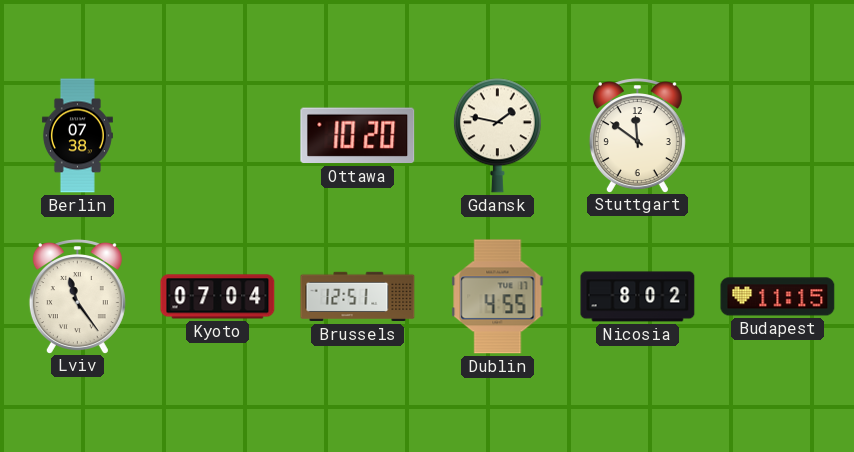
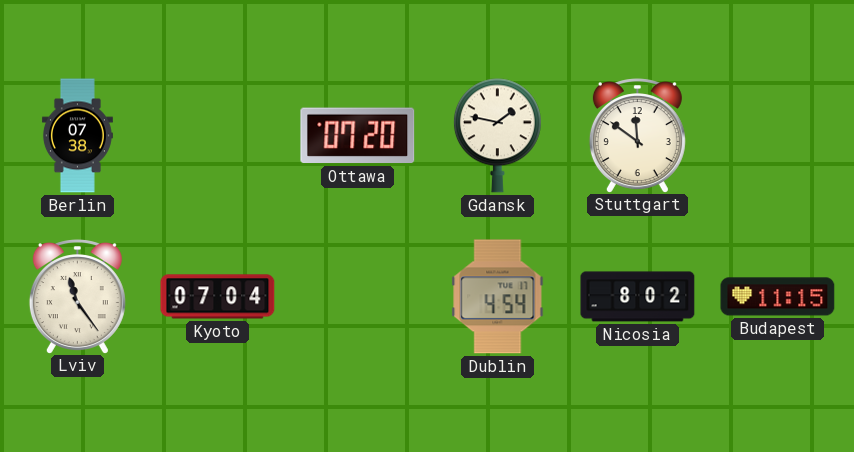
Ottawa: 10:20 -> 07:20
Brussels: 12:51 -> none
Dublin: 4:55 -> 4:54
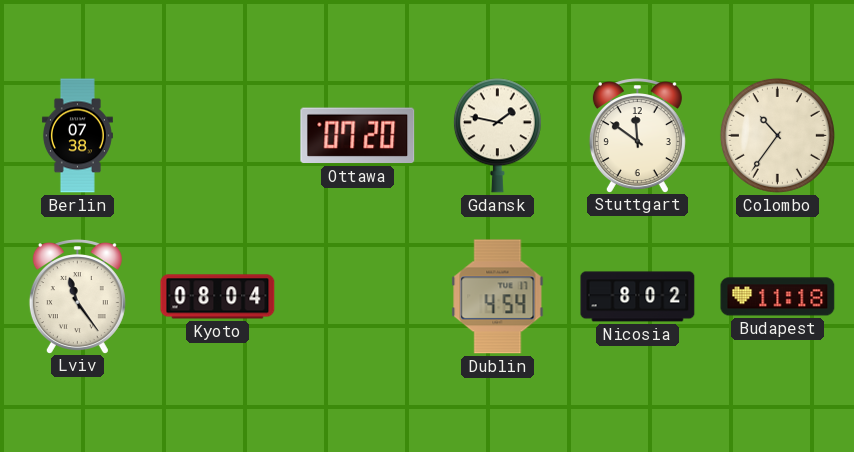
Colombo: none -> 10:36
Kyoto: 07:04 -> 08:04
Budapest: 11:15 -> 11:18
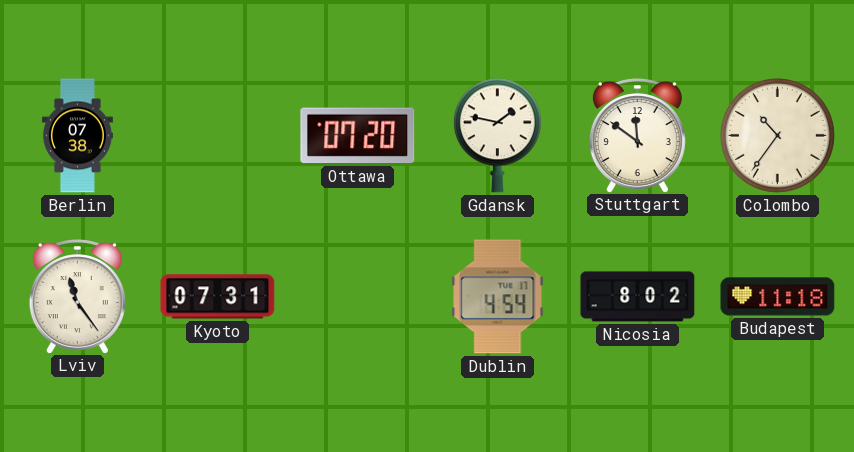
Kyoto: 08:04 -> 07:31
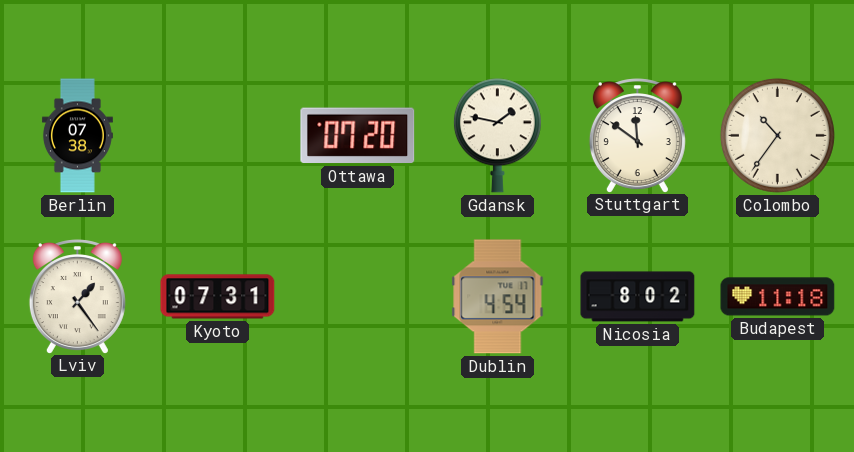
Lviv: 11:24 -> 1:24
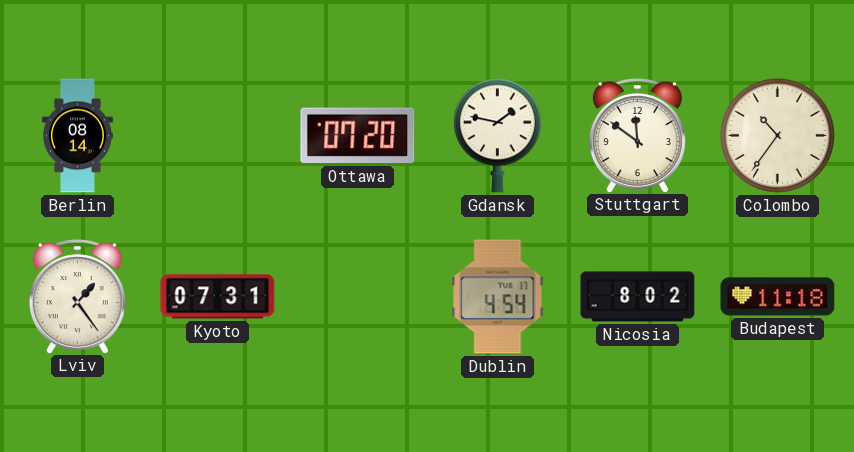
Berlin: 07:38 -> 08:14
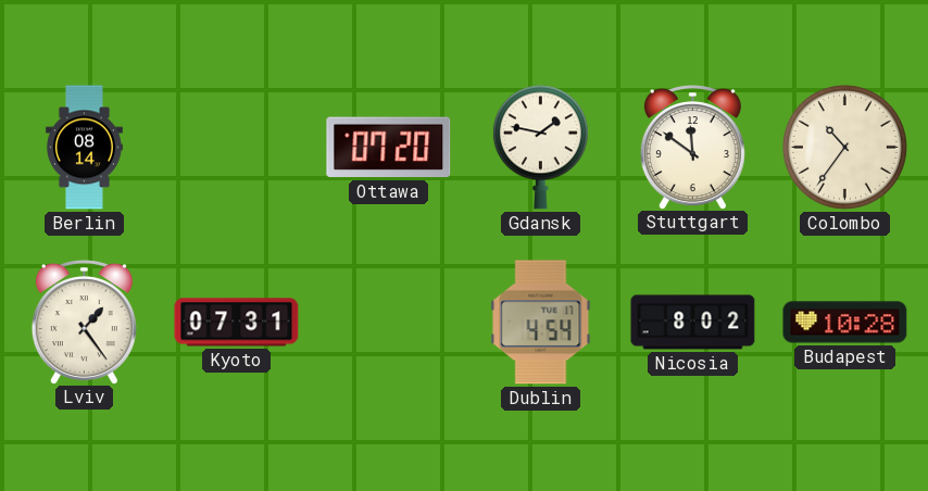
Budapest: 11:18 -> 10:28
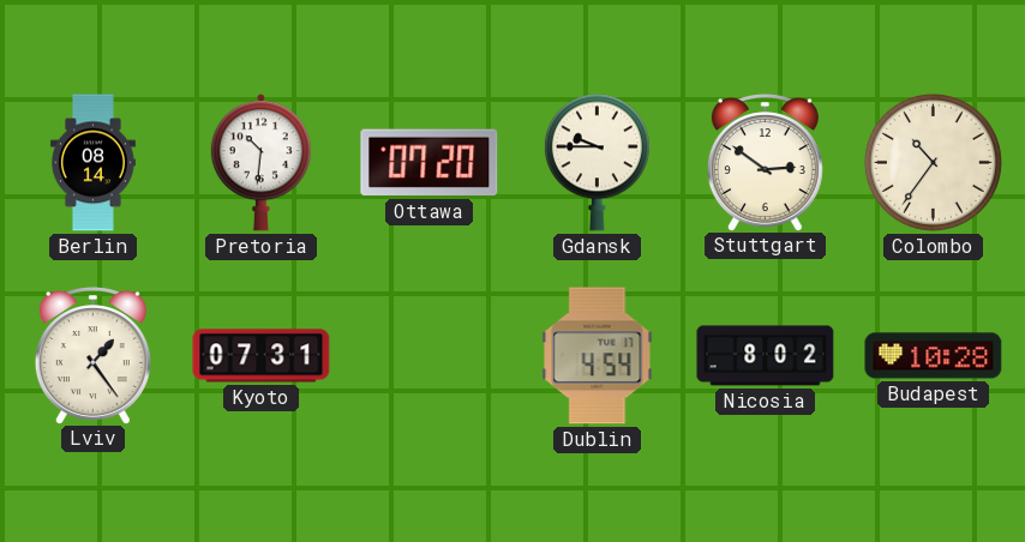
Pretoria: none -> 10:31
Gdansk: 1:47 -> 9:45
Stuttgart: 11:51 -> 2:51
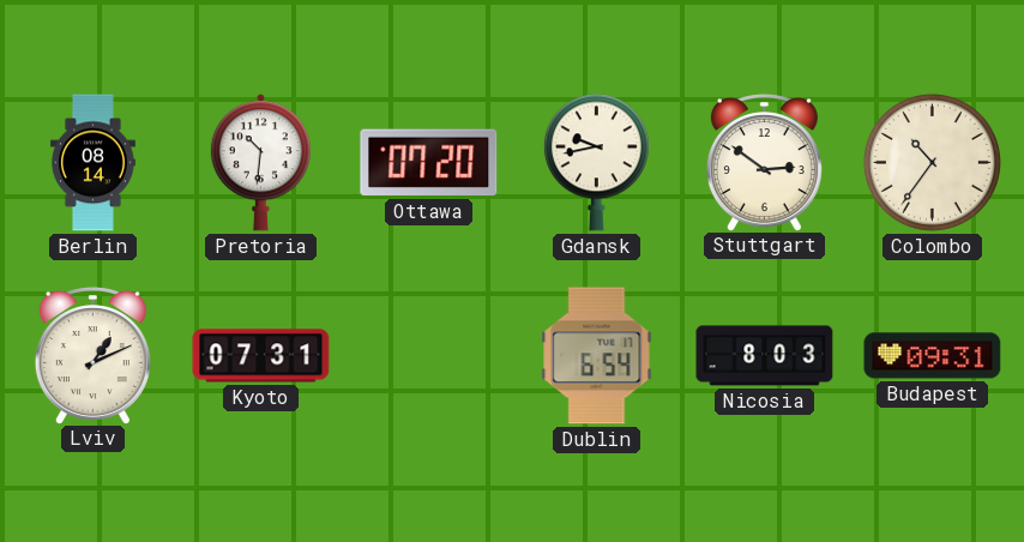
Gdansk: 9:45 -> 9:43
Lviv: 1:24 -> 1:11
Dublin: 4:54 -> 6:54
Nicosia: 8:02 -> 8:03
Budapest: 10:28 -> 09:31
